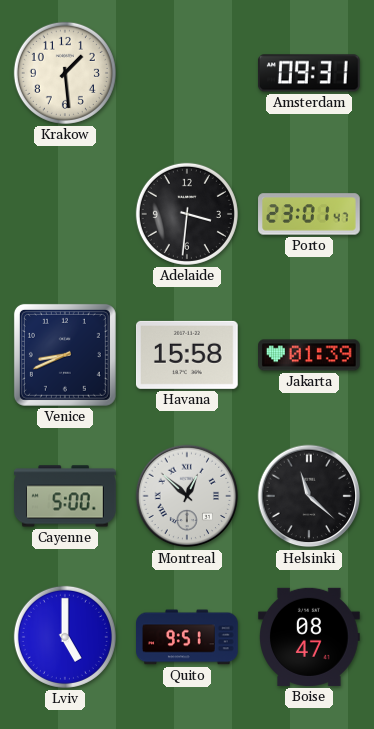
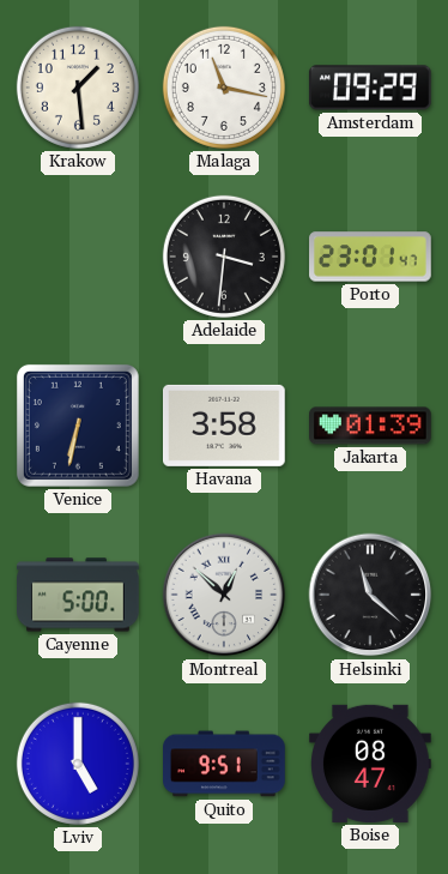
Malaga: none -> 11:17
Amsterdam: 09:31 -> 09:29
Venice: 8:41 -> 6:32
Havana: 15:58 -> 3:58
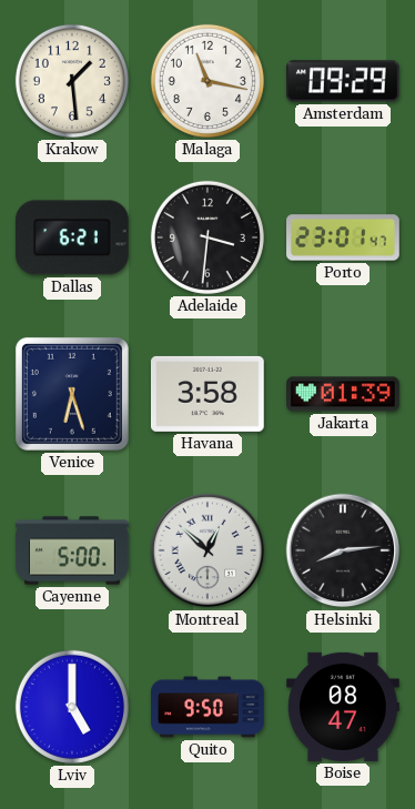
Dallas: none -> 6:21
Venice: 6:32 -> 6:27
Helsinki: 11:22 -> 8:14
Quito: 9:51 -> 9:50
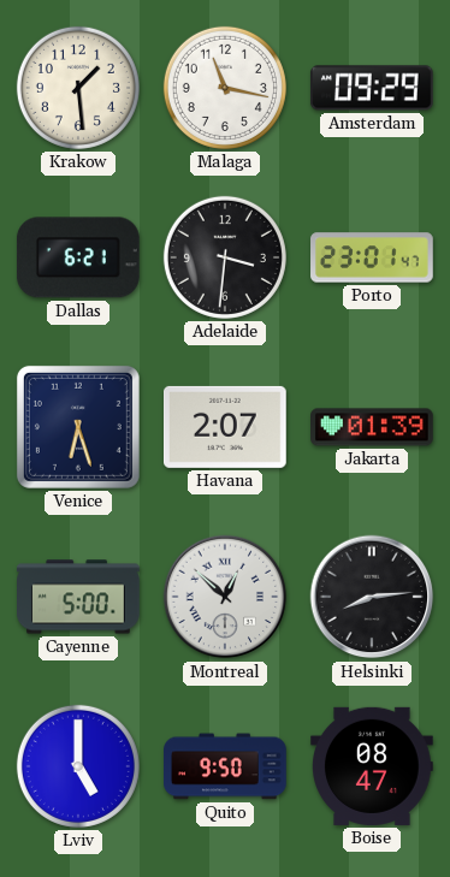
Havana: 3:58 -> 2:07
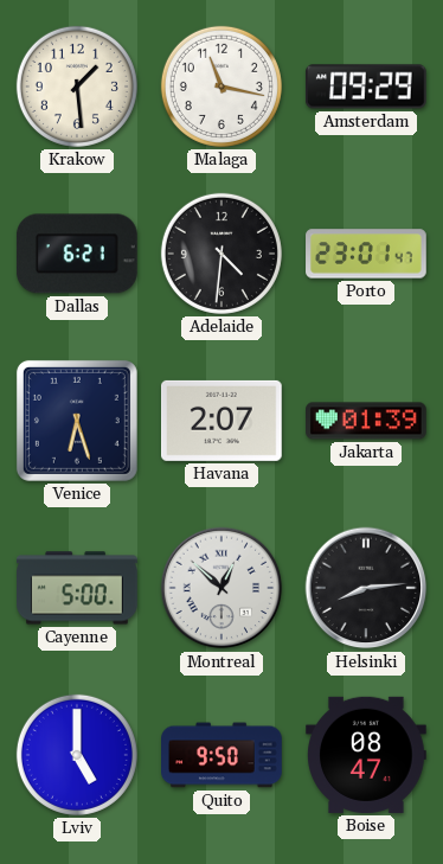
Adelaide: 3:31 -> 4:31
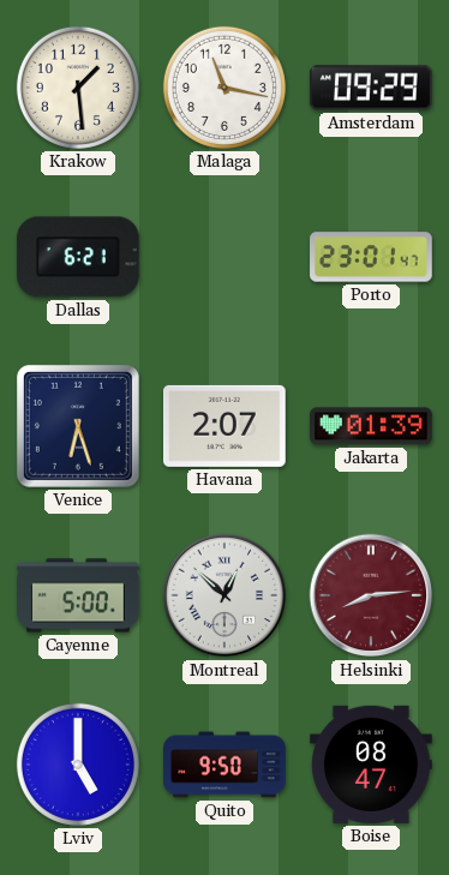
Adelaide: 4:31 -> none
Helsinki dial: black -> burgundy
